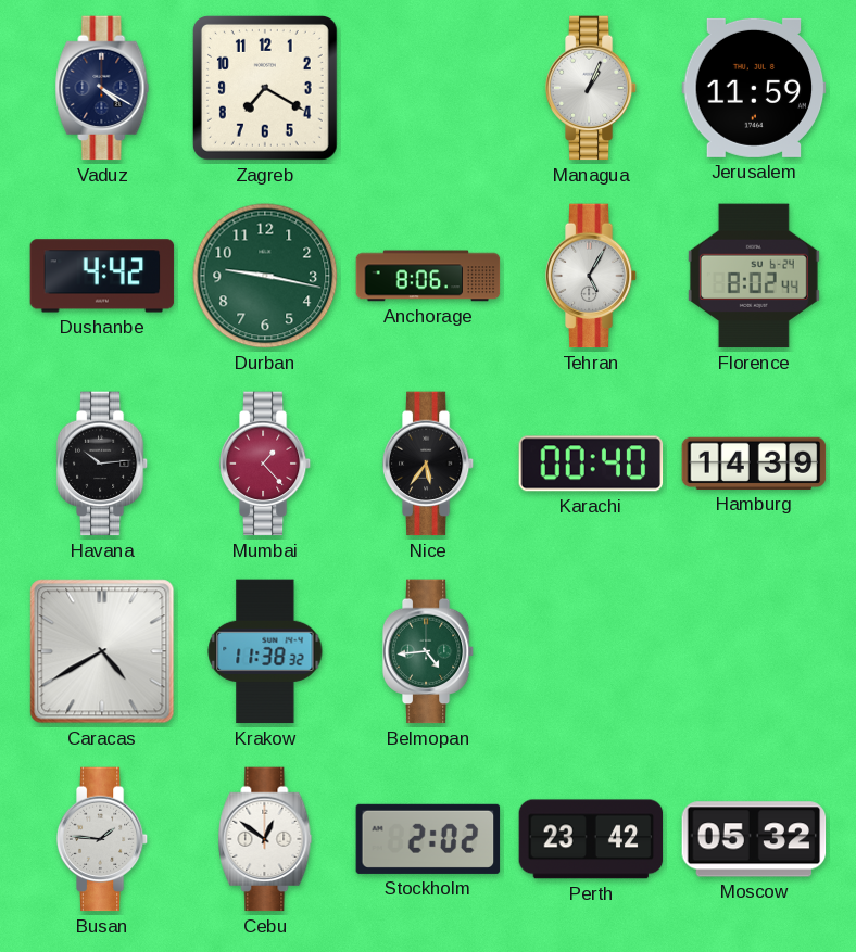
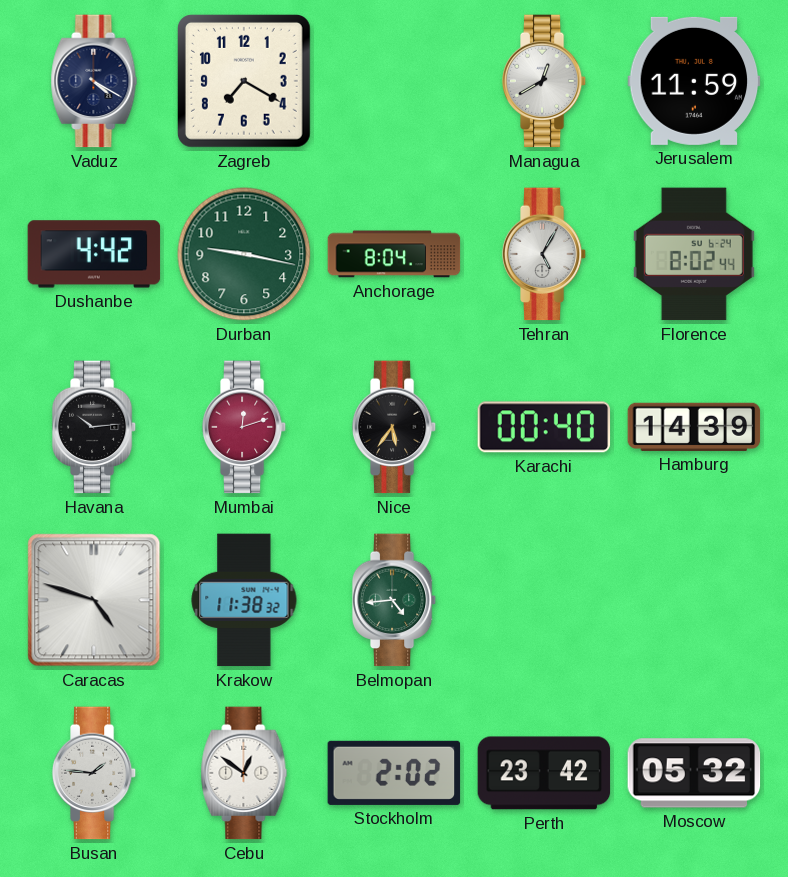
Managua: 1:04 -> 12:40
Anchorage: 8:06 -> 8:04
Mumbai: 1:23 -> 12:12
Caracas: 4:40 -> 4:48
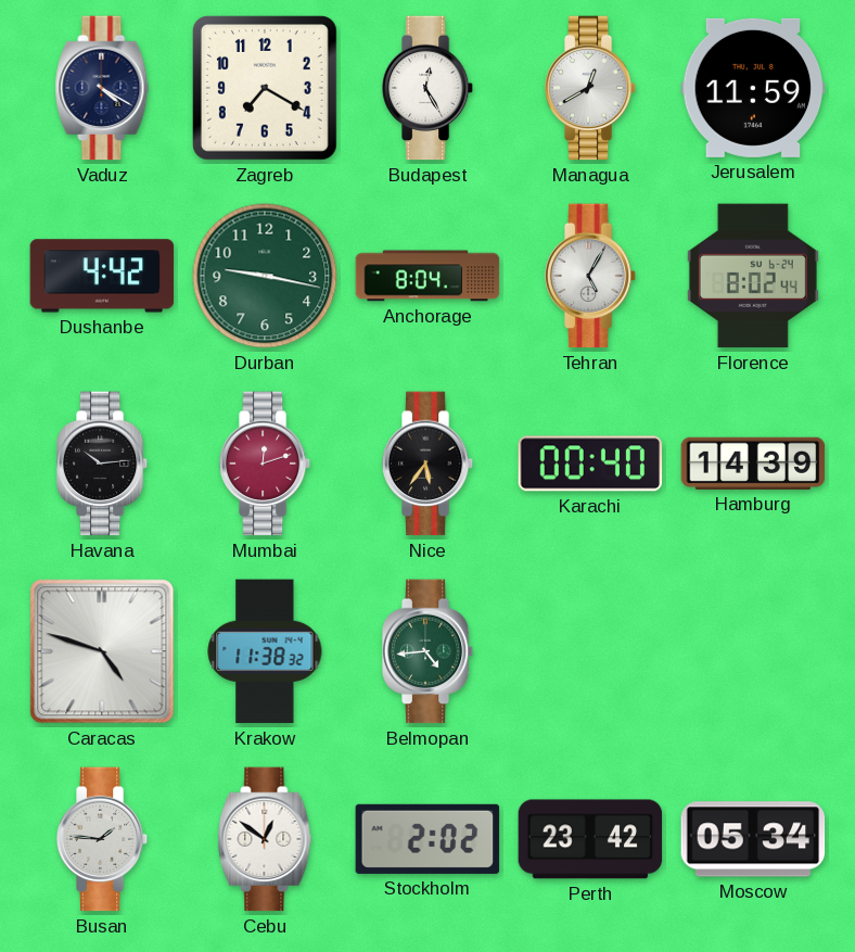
Budapest: none -> 12:25
Moscow: 05:32 -> 05:34
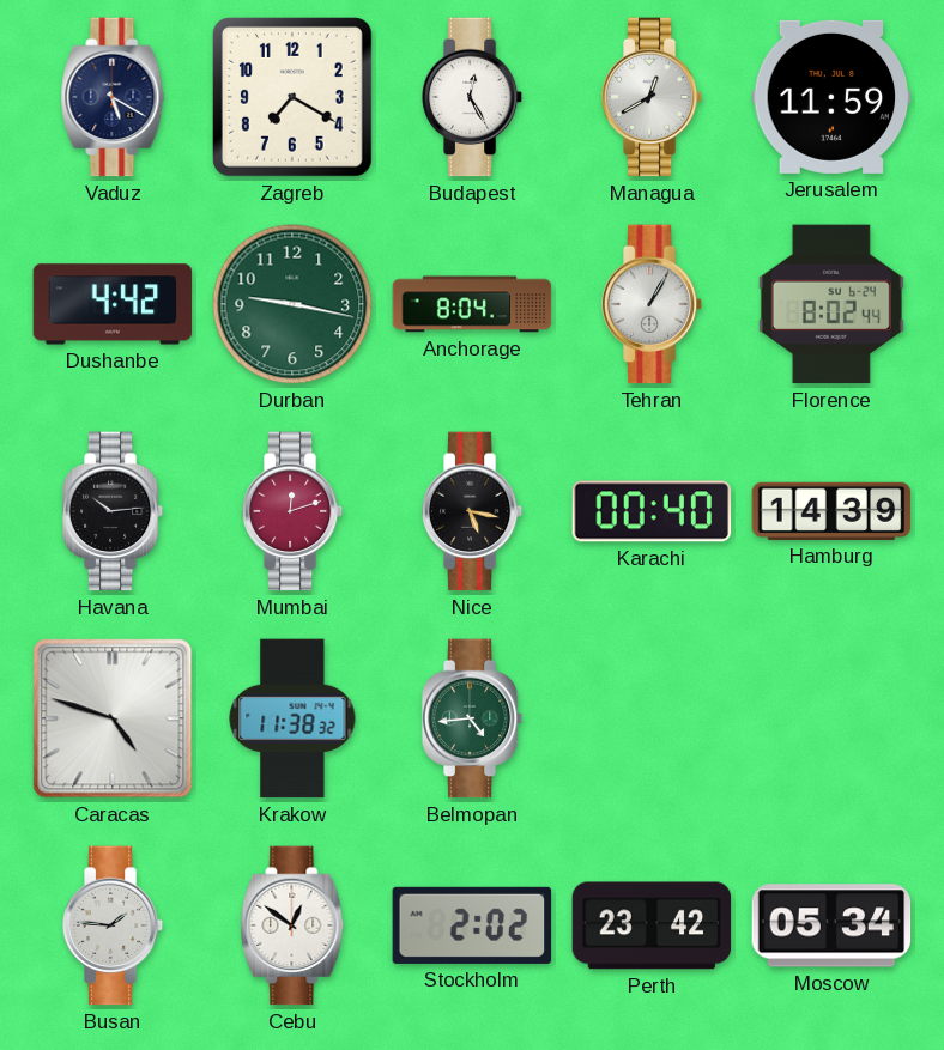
Vaduz: 4:20 -> 5:20
Tehran: 5:05 -> 1:05
Nice: 5:36 -> 5:17
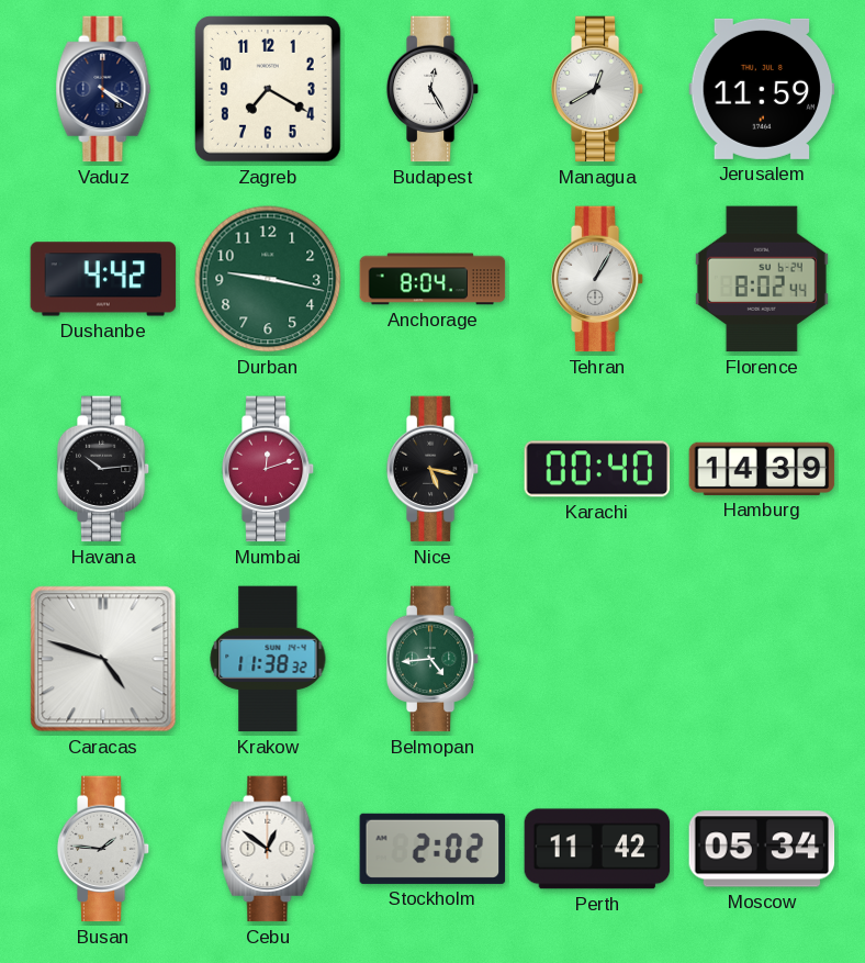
Vaduz: 5:20 -> 4:20
Perth: 23:42 -> 11:42
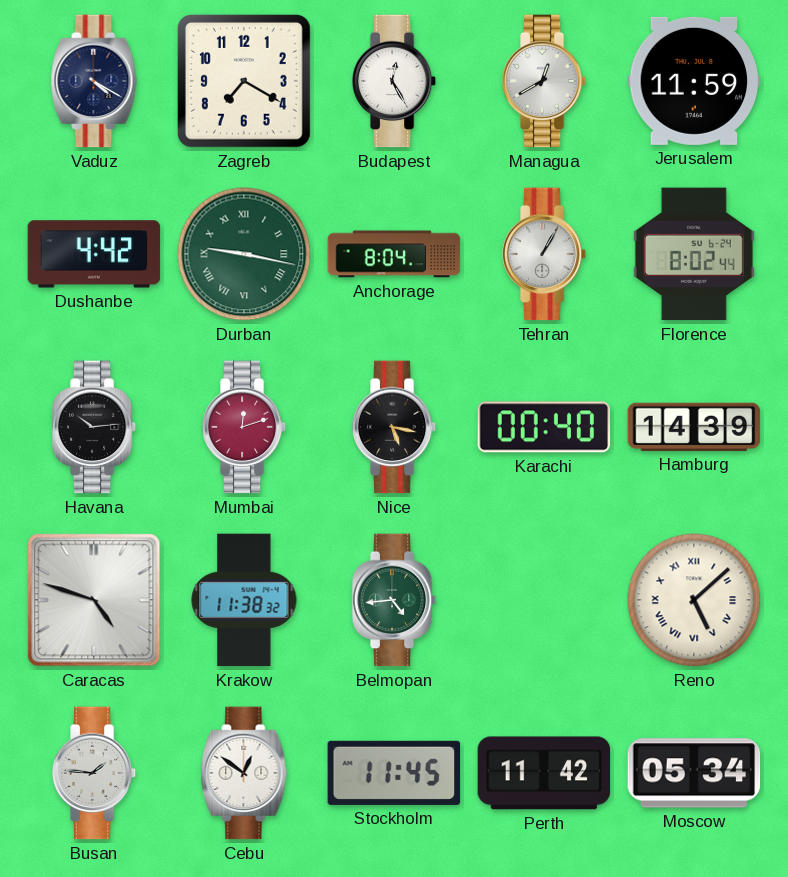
Durban numerals: Arabic -> Roman
Reno: none -> 5:08
Stockholm: 2:02 -> 11:45
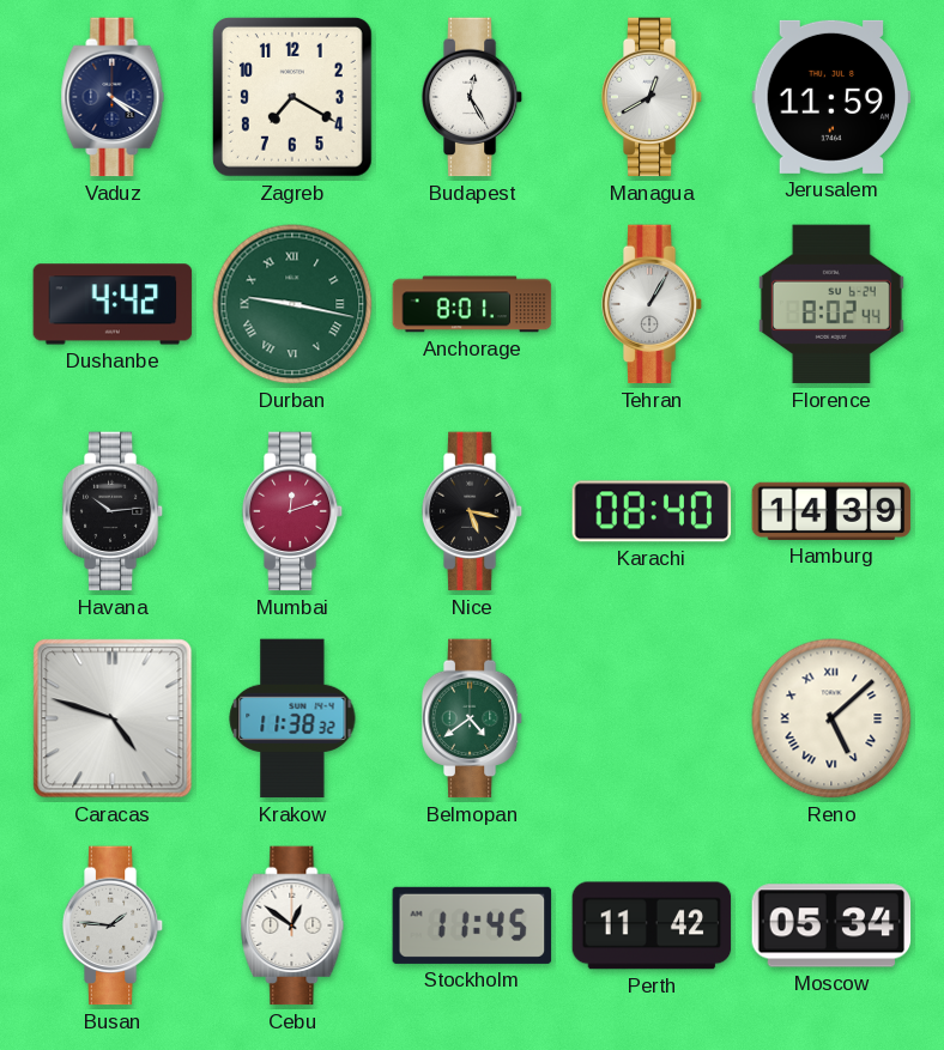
Anchorage: 8:04 -> 8:01
Karachi: 00:40 -> 08:40
Belmopan: 4:44 -> 4:39
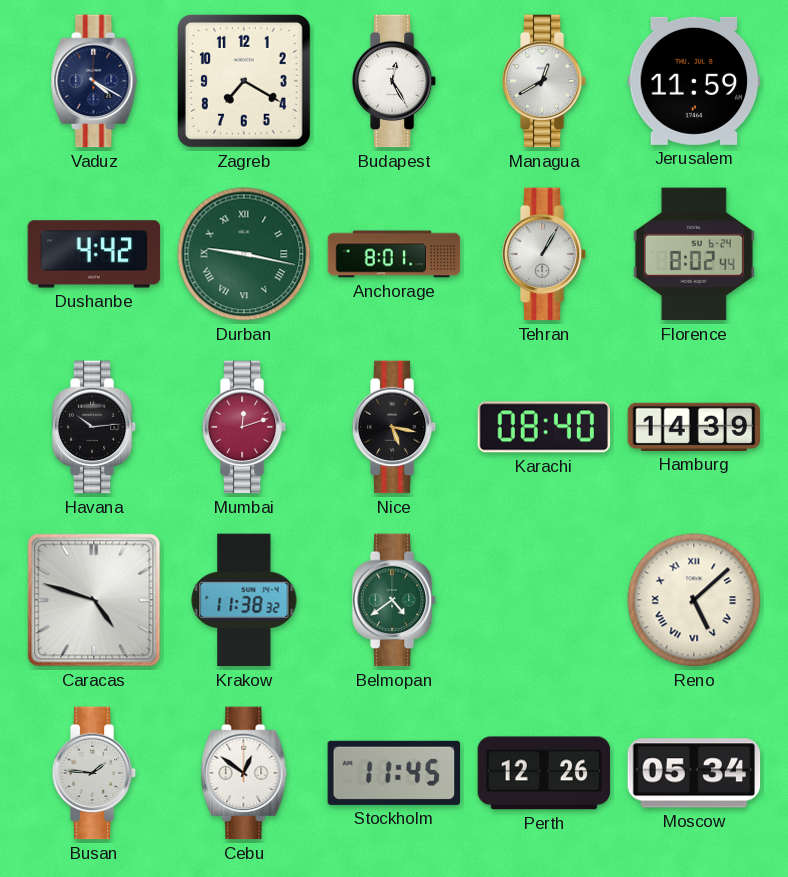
Perth: 11:42 -> 12:26
